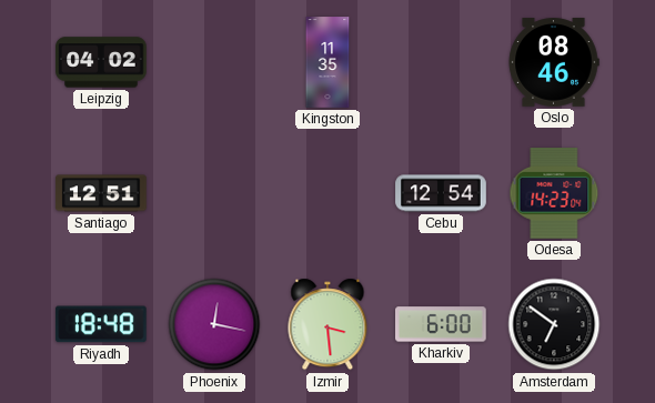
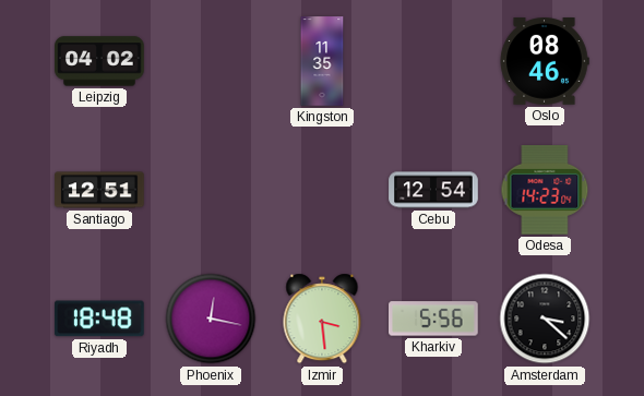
Kharkiv: 6:00 -> 5:56
Amsterdam: 6:51 -> 3:22
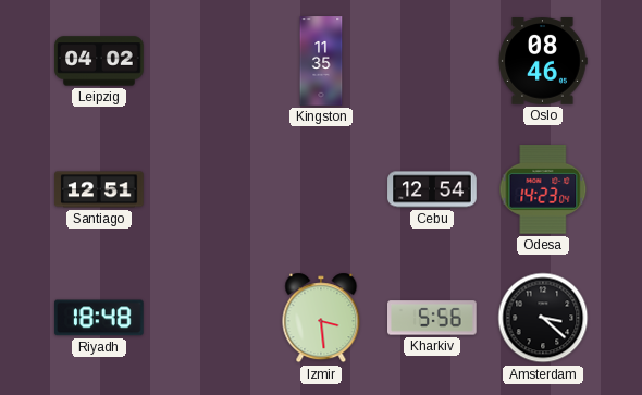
Phoenix: 12:17 -> none
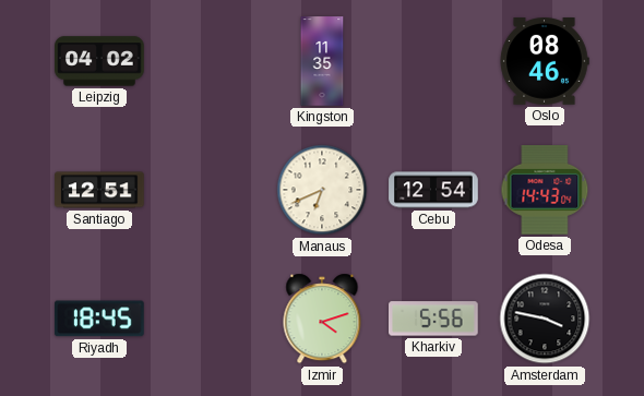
Manaus: none -> 6:41
Odesa: 14:23 -> 14:43
Riyadh: 18:48 -> 18:45
Izmir: 3:29 -> 4:12
Amsterdam: 3:22 -> 3:47
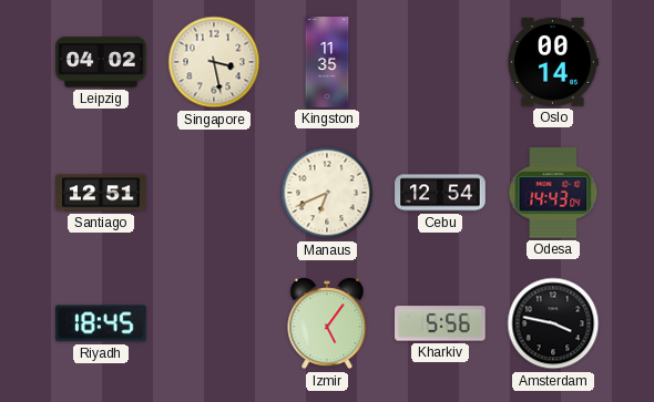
Singapore: none -> 3:28
Oslo: 08:46 -> 00:14
Izmir: 4:12 -> 5:06
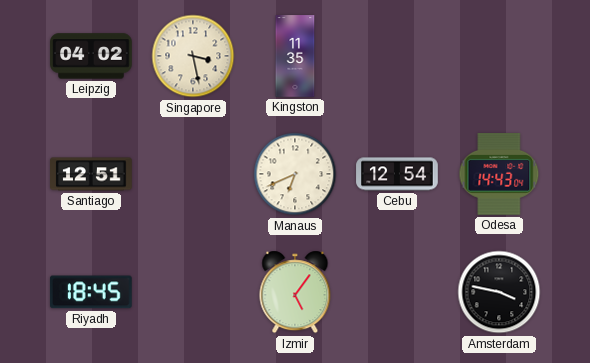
Oslo: 00:14 -> none
Kharkiv: 5:56 -> none
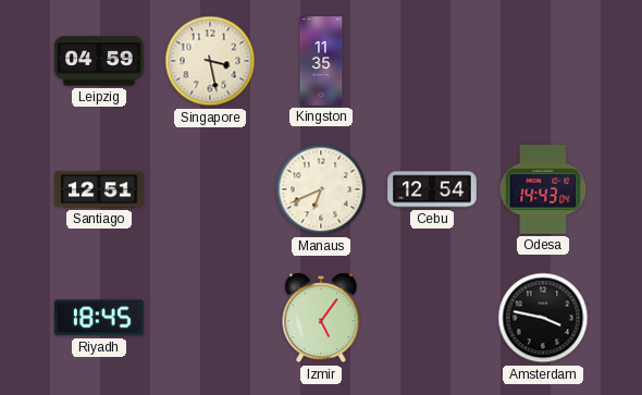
Leipzig: 04:02 -> 04:59
